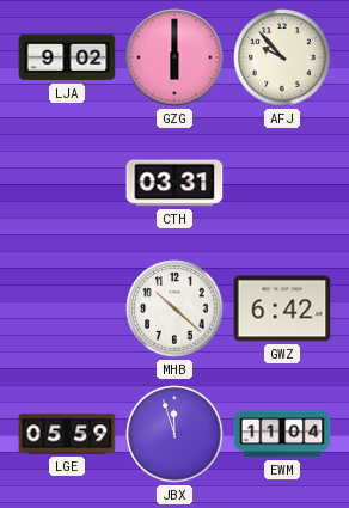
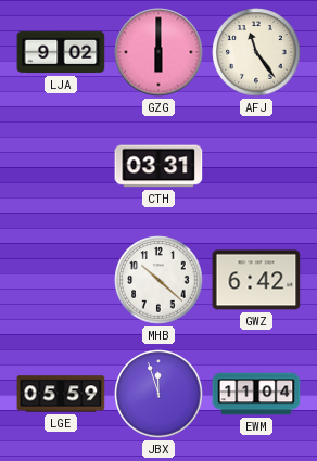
AFJ: 9:53 -> 11:24
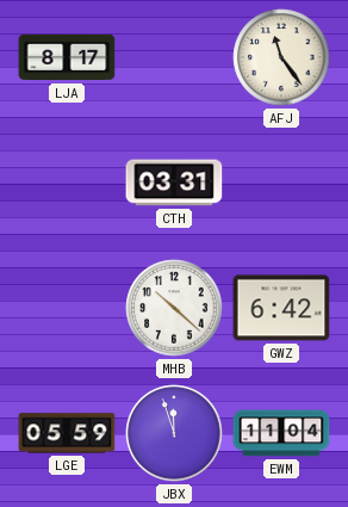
LJA: 9:02 -> 8:17
GZG: 6:00 -> none
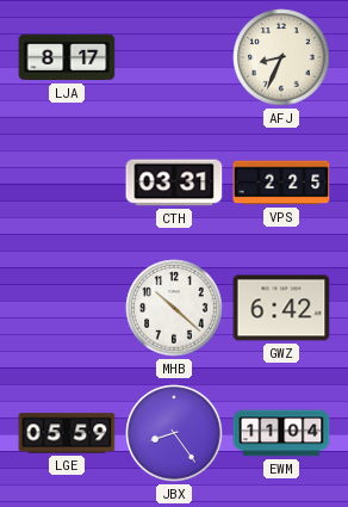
AFJ: 11:24 -> 8:34
VPS: none -> 2:25
JBX: 11:57 -> 8:24
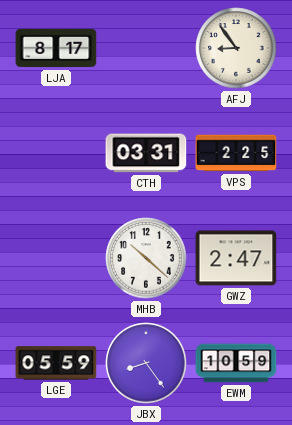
AFJ: 8:34 -> 8:54
GWZ: 6:42 -> 2:47
EWM: 11:04 -> 10:59
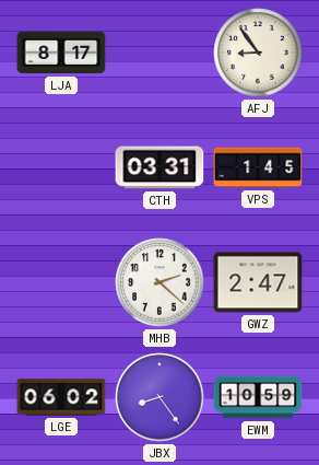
VPS: 2:25 -> 1:45
MHB: 10:22 -> 2:22
LGE: 05:59 -> 06:02
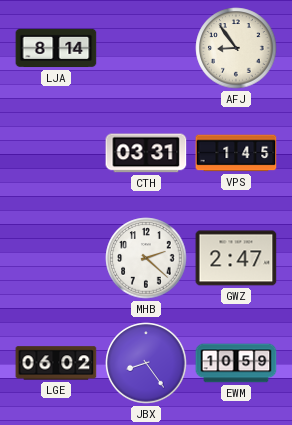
LJA: 8:17 -> 8:14
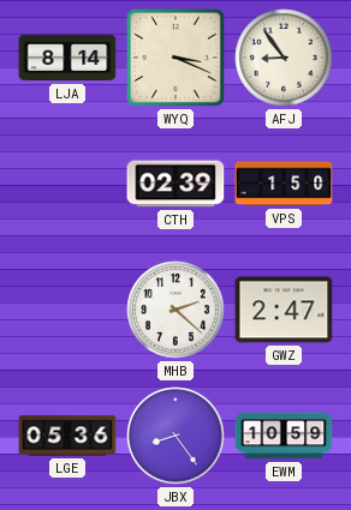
WYQ: none -> 3:19
CTH: 03:31 -> 02:39
VPS: 1:45 -> 1:50
LGE: 06:02 -> 05:36
